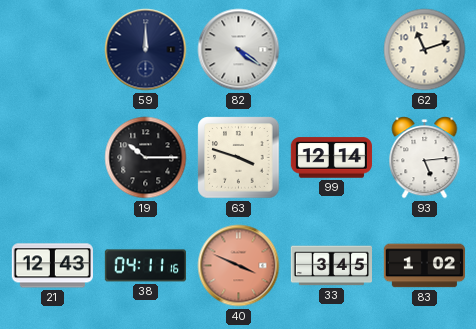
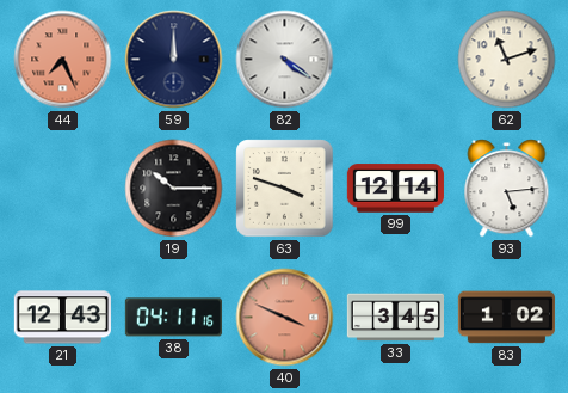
44: none -> 7:26
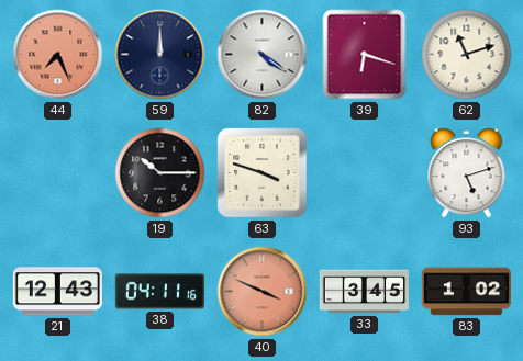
39: none -> 6:18
99: 12:14 -> none
93: 5:14 -> 5:12
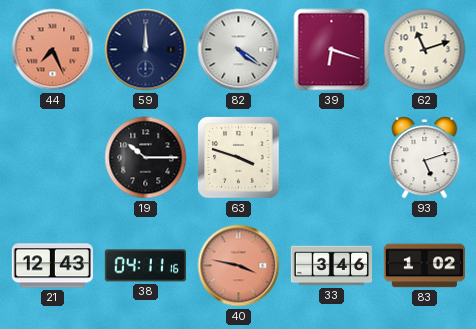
40: 3:49 -> 3:47
33: 3:45 -> 3:46
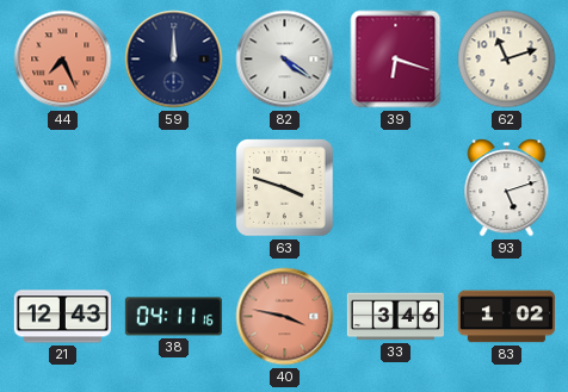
19: 10:15 -> none
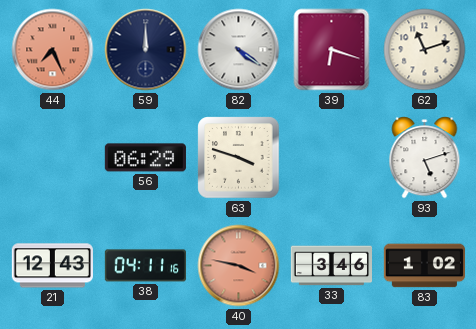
56: none -> 06:29
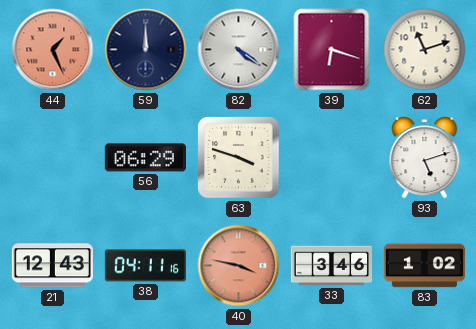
44: 7:26 -> 1:26
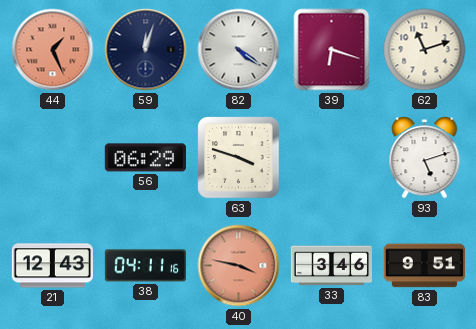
59: 12:00 -> 12:03
83: 1:02 -> 9:51
